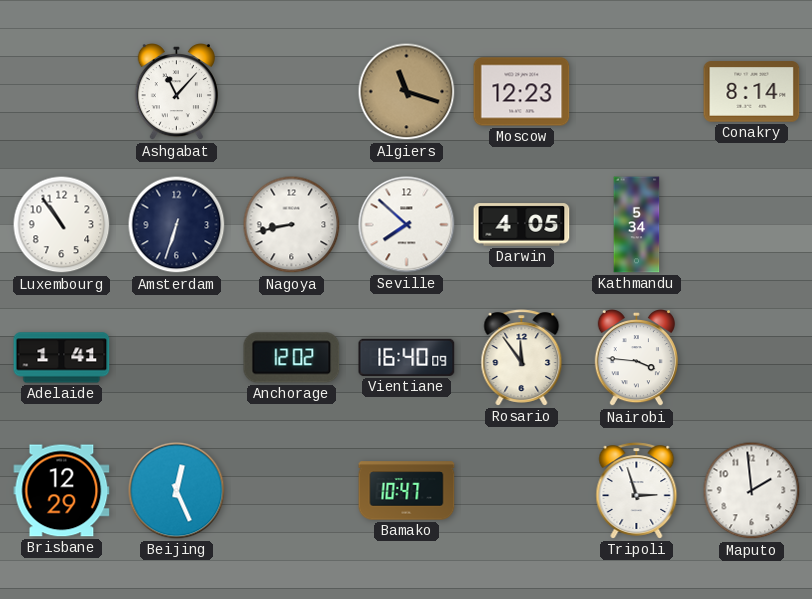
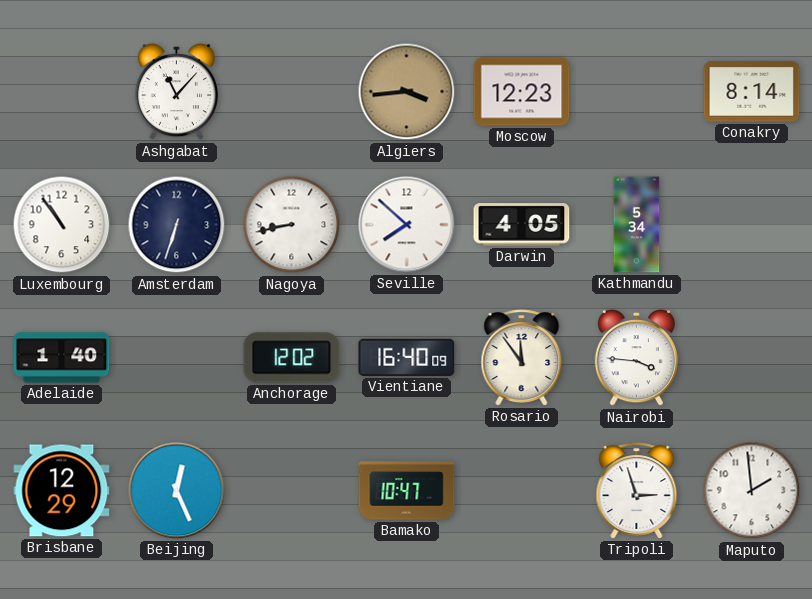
Algiers: 11:18 -> 3:44
Adelaide: 1:41 -> 1:40
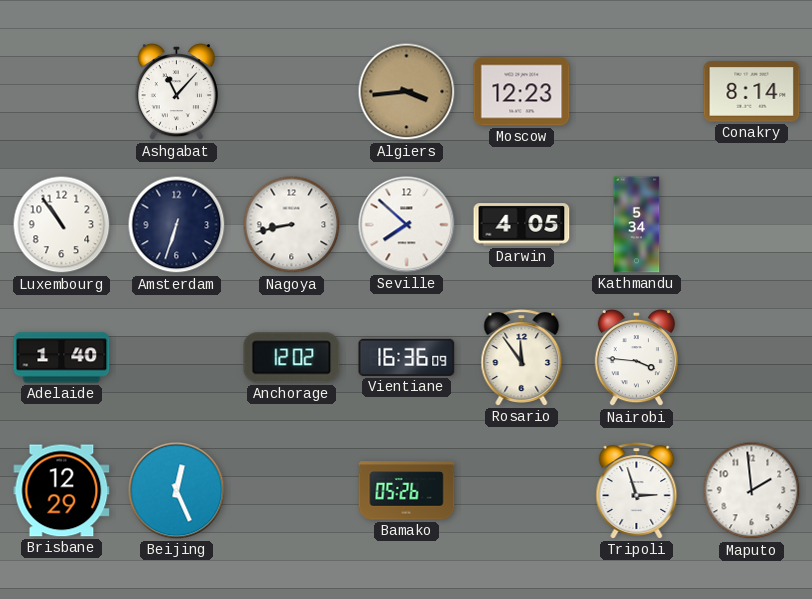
Vientiane: 16:40 -> 16:36
Bamako: 10:47 -> 05:26
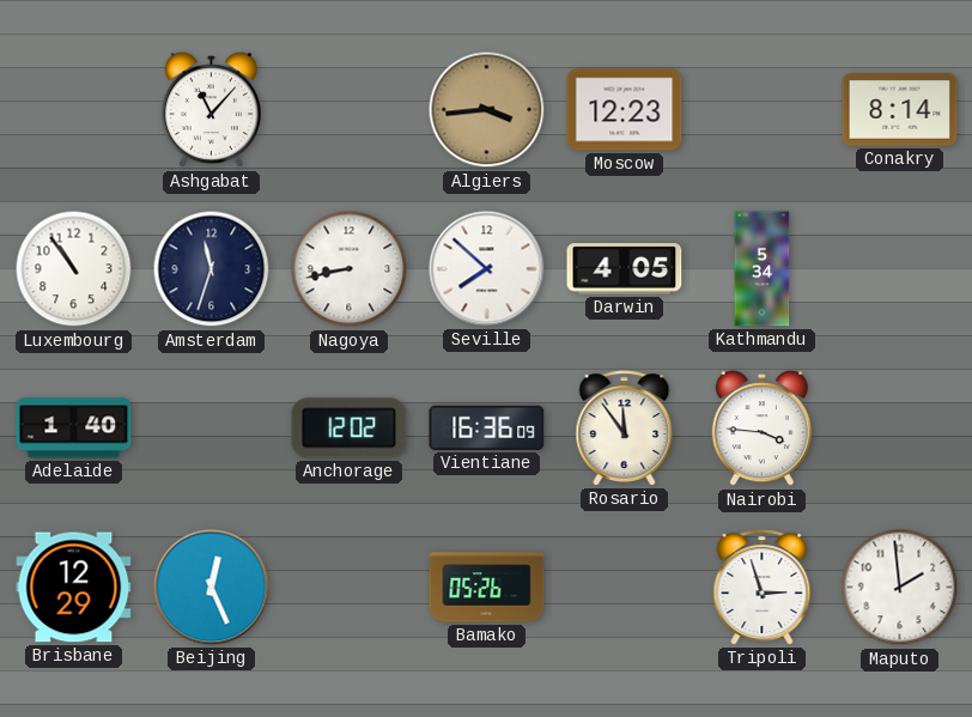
Amsterdam: 6:33 -> 11:33
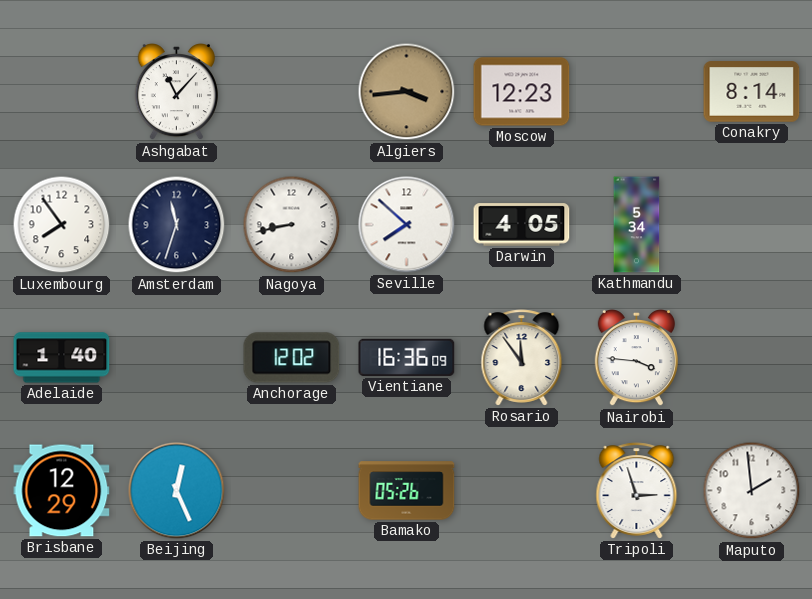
Luxembourg: 10:54 -> 7:54
